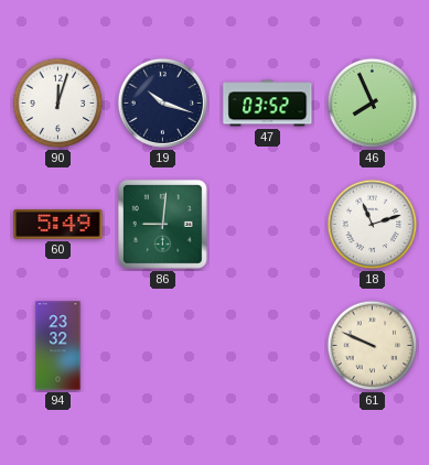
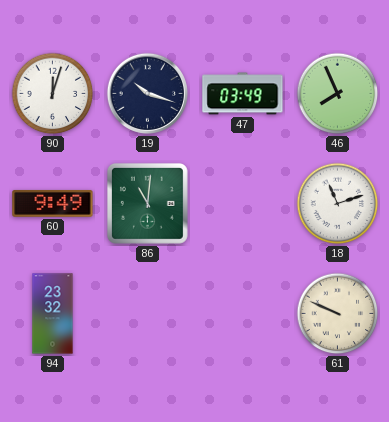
47: 03:52 -> 03:49
60: 5:49 -> 9:49
86: 9:01 -> 11:01
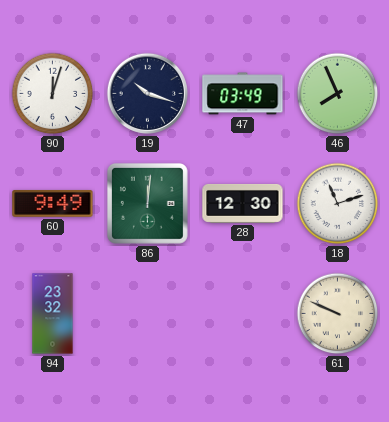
86: 11:01 -> 12:01
28: none -> 12:30
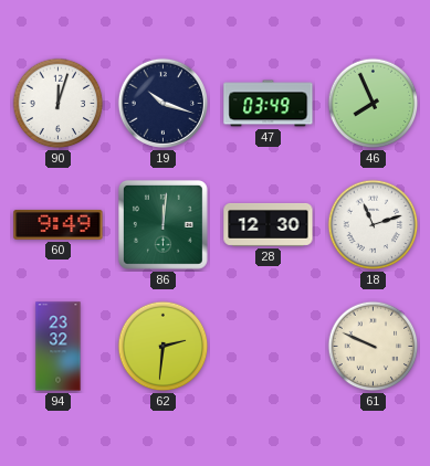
62: none -> 2:31
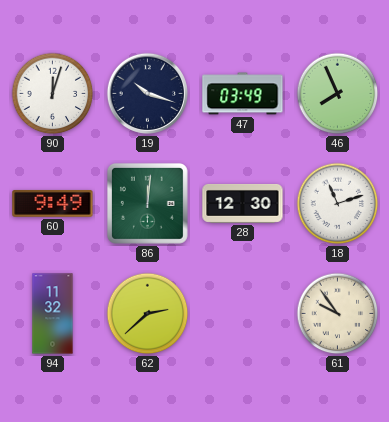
94: 23:32 -> 11:32
62: 2:31 -> 2:38
61: 9:49 -> 9:54
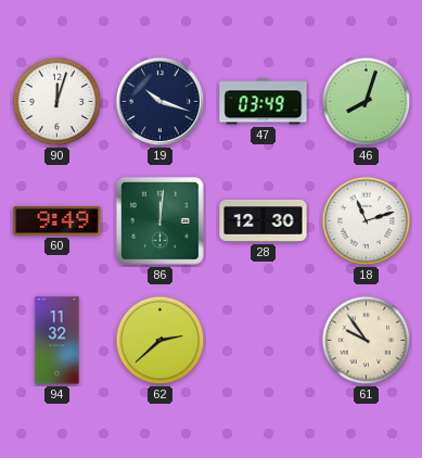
46: 7:56 -> 8:03
